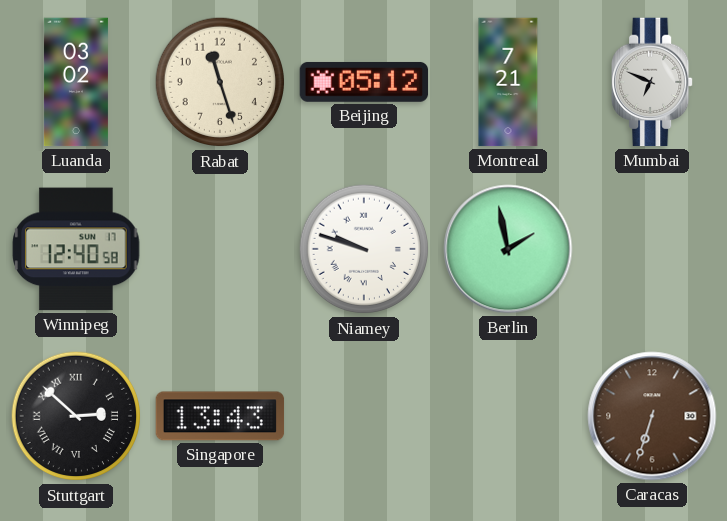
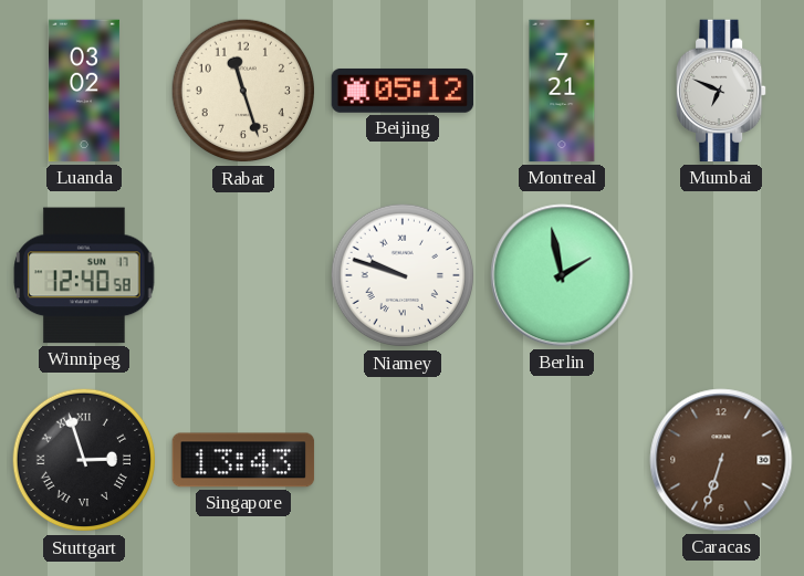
Stuttgart: 2:52 -> 2:57
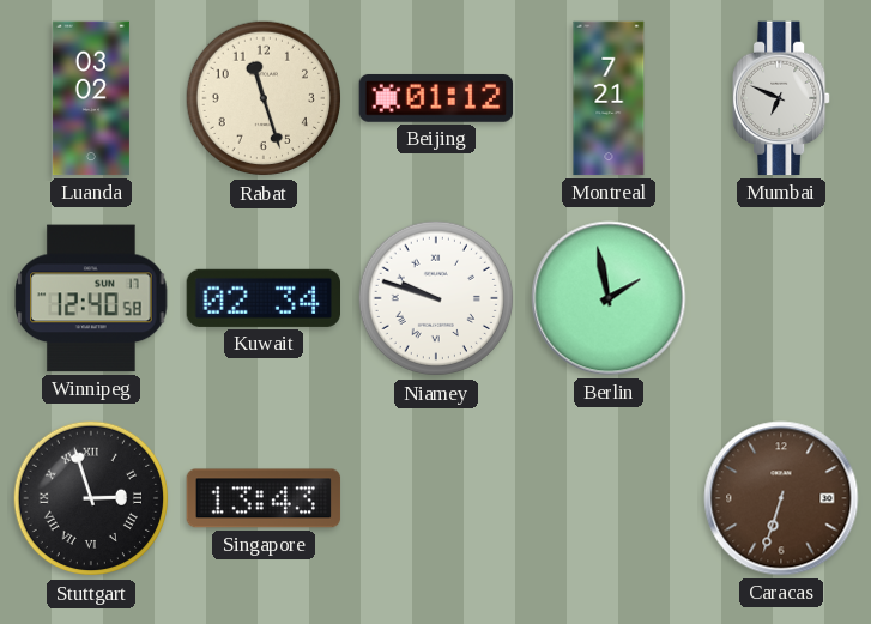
Beijing: 05:12 -> 01:12
Kuwait: none -> 02:34
